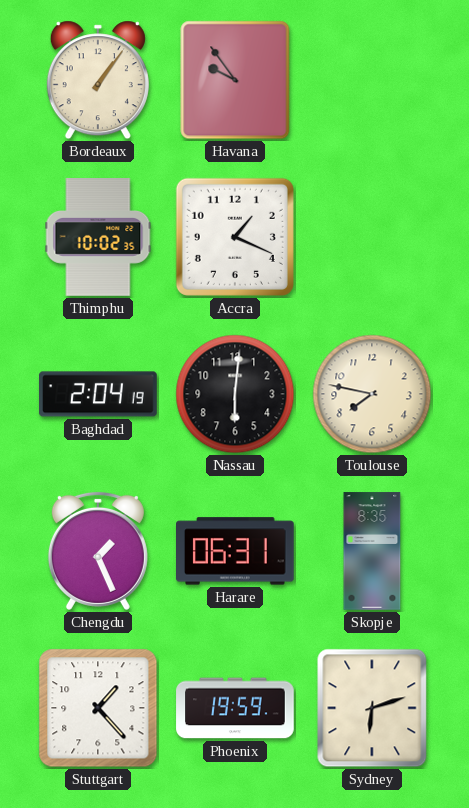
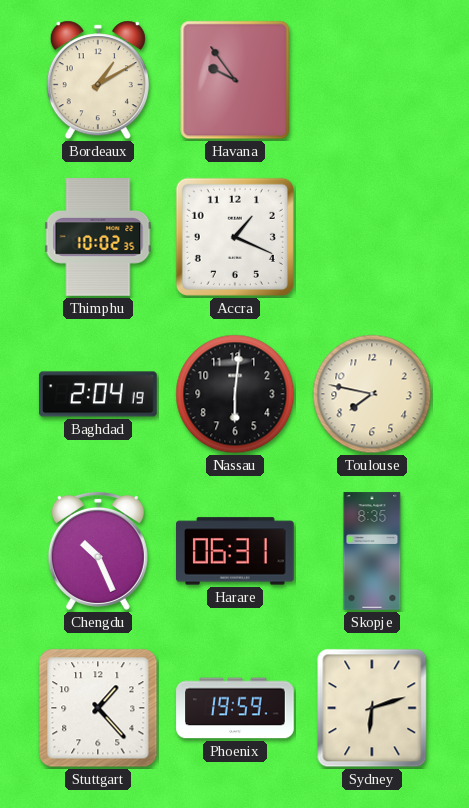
Bordeaux: 1:06 -> 1:10
Chengdu: 1:26 -> 10:26
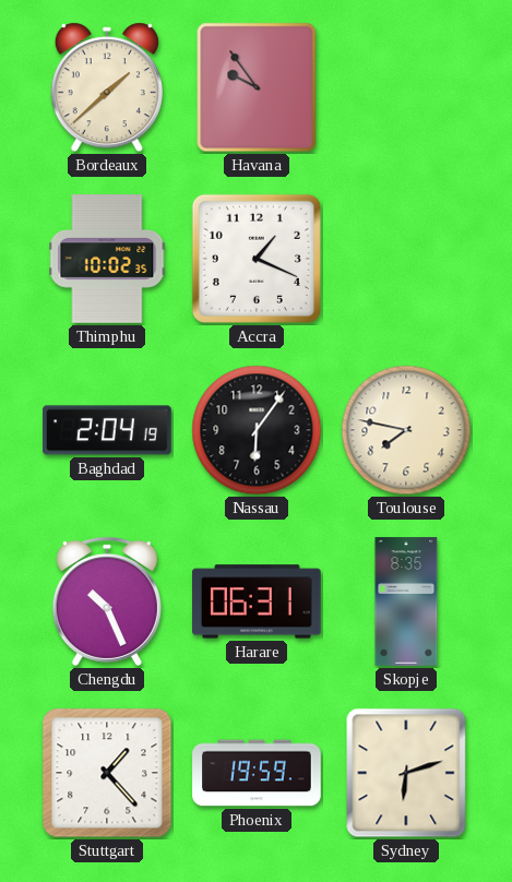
Bordeaux: 1:10 -> 1:38
Nassau: 6:01 -> 6:06
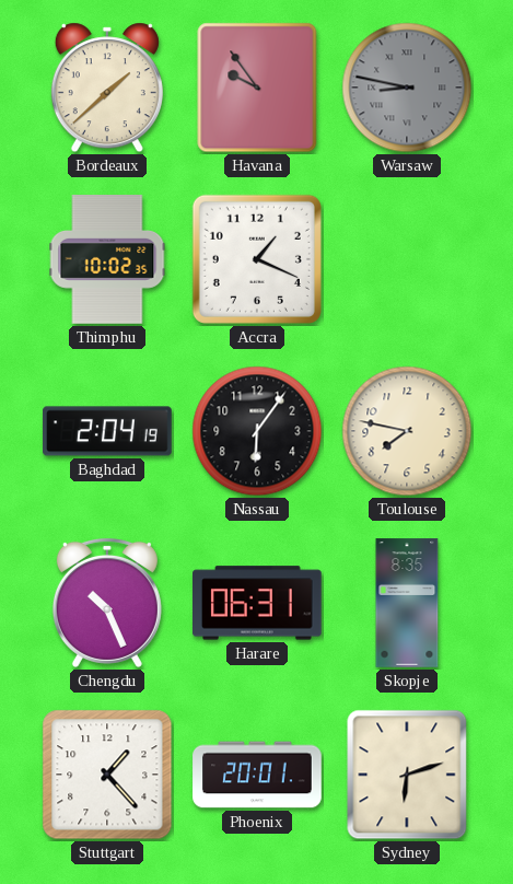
Warsaw: none -> 8:47
Phoenix: 19:59 -> 20:01
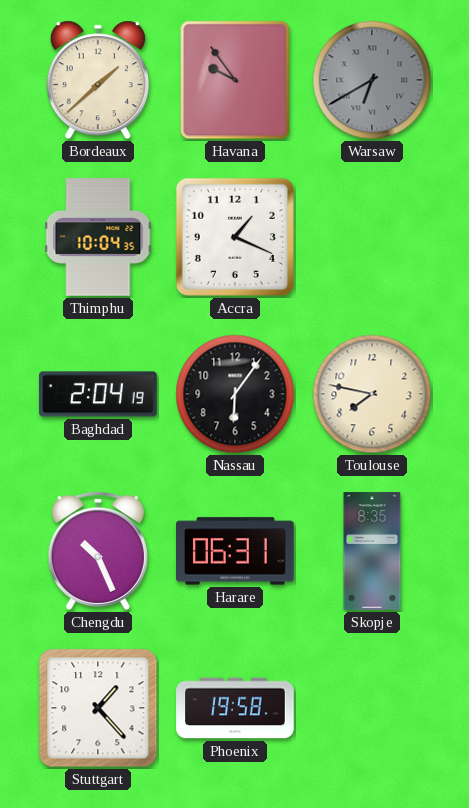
Warsaw: 8:47 -> 6:40
Thimphu: 10:02 -> 10:04
Phoenix: 20:01 -> 19:58
Sydney: 6:12 -> none
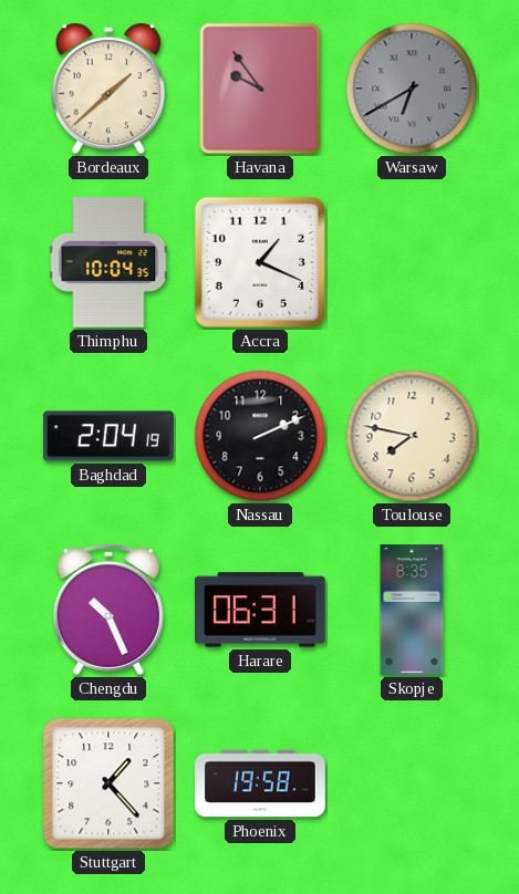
Nassau: 6:06 -> 2:11
